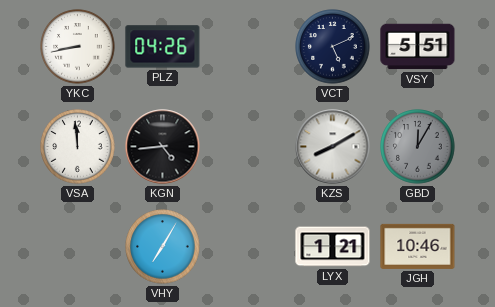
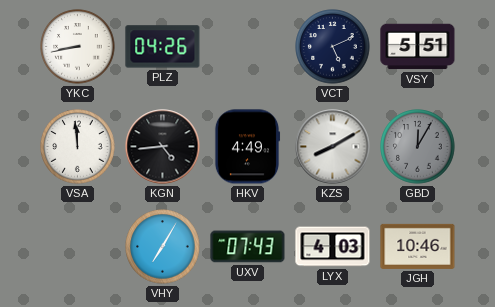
HKV: none -> 4:49
UXV: none -> 07:43
LYX: 1:21 -> 4:03
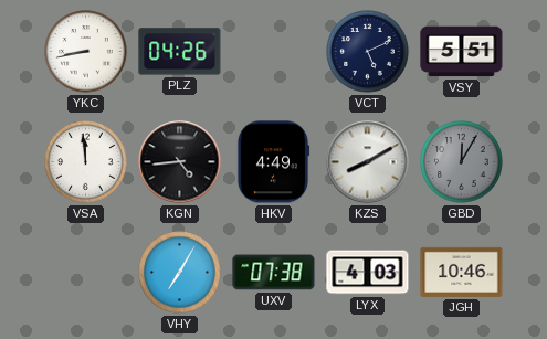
UXV: 07:43 -> 07:38
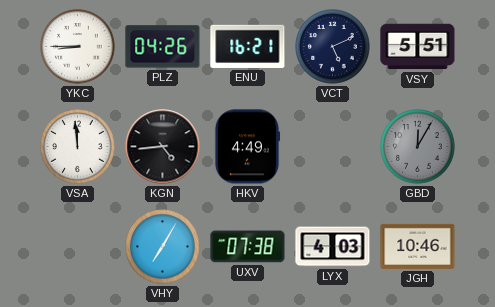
YKC: 8:43 -> 8:45
ENU: none -> 16:21
KZS: 8:10 -> none
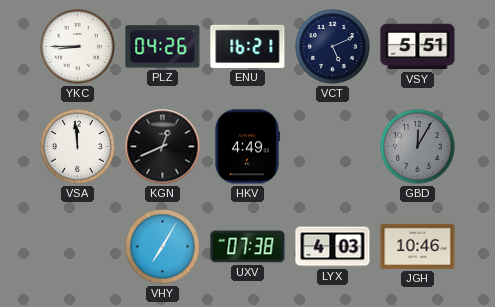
KGN: 4:44 -> 12:41
